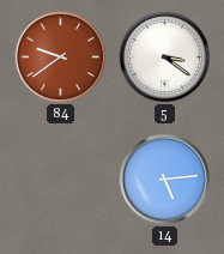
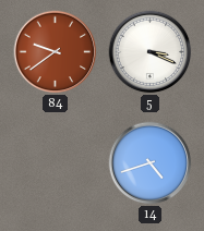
5: 3:21 -> 3:19
14: 5:14 -> 4:42
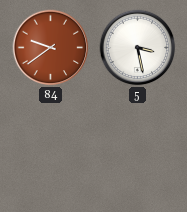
5: 3:19 -> 3:28
14: 4:42 -> none
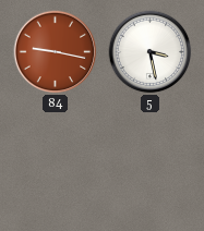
84: 9:39 -> 9:17
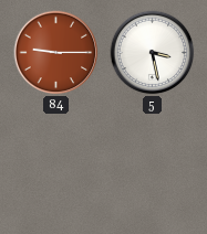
84: 9:17 -> 9:15
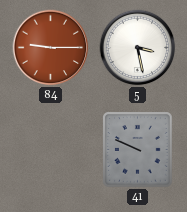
41: none -> 9:49
